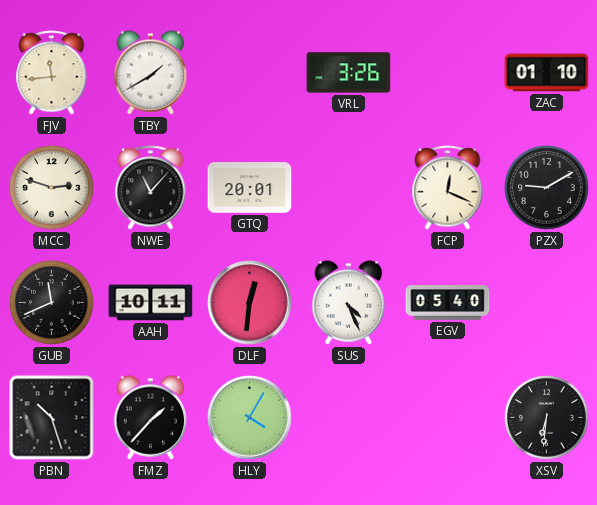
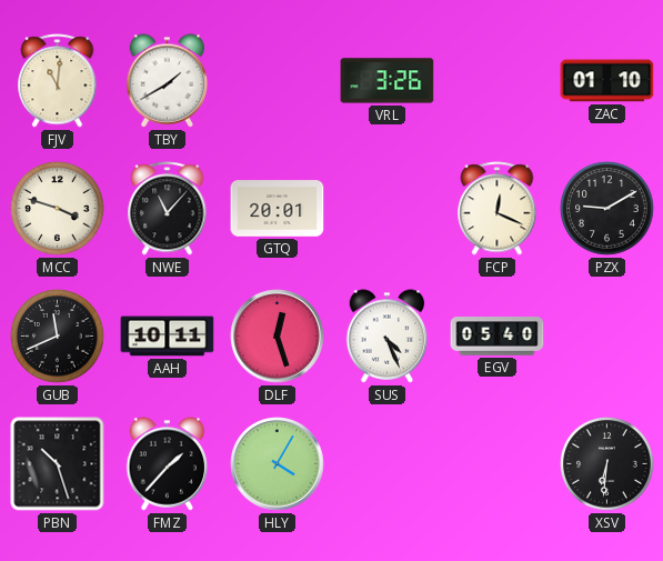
FJV: 11:44 -> 11:01
MCC: 2:48 -> 3:48
DLF: 12:31 -> 12:27
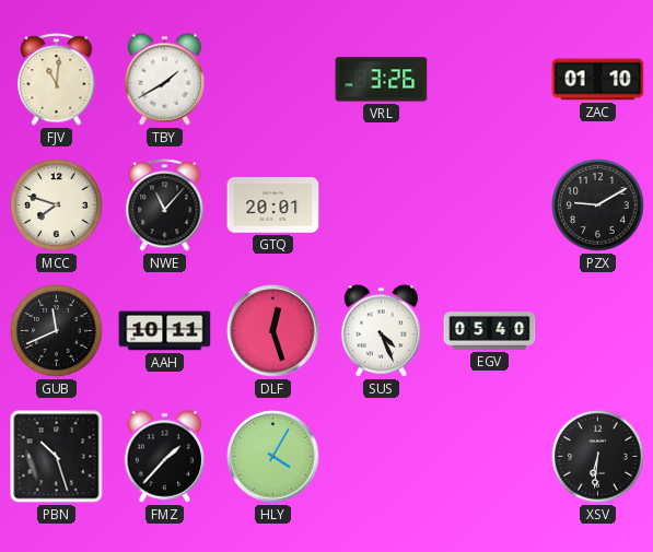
MCC: 3:48 -> 7:48
FCP: 12:19 -> none
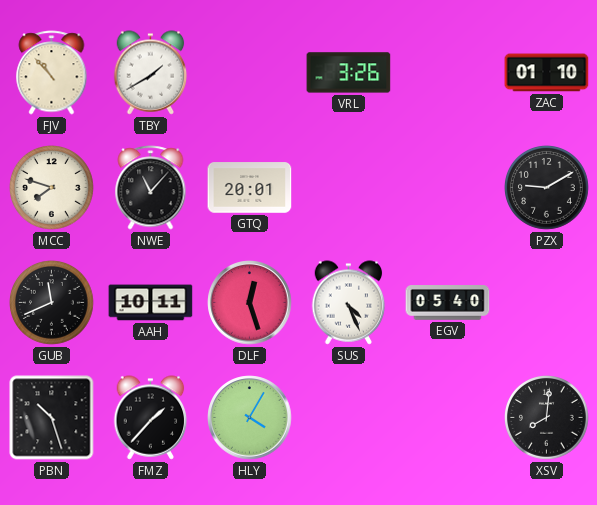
FJV: 11:01 -> 10:53
XSV: 6:31 -> 8:01
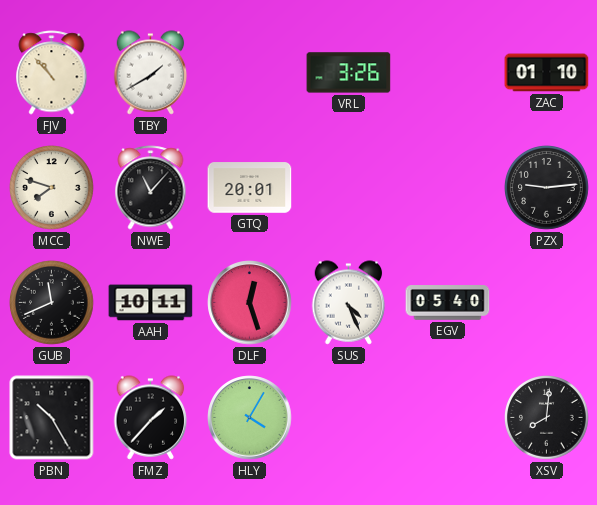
PZX: 9:10 -> 9:14
PBN: 10:27 -> 10:25
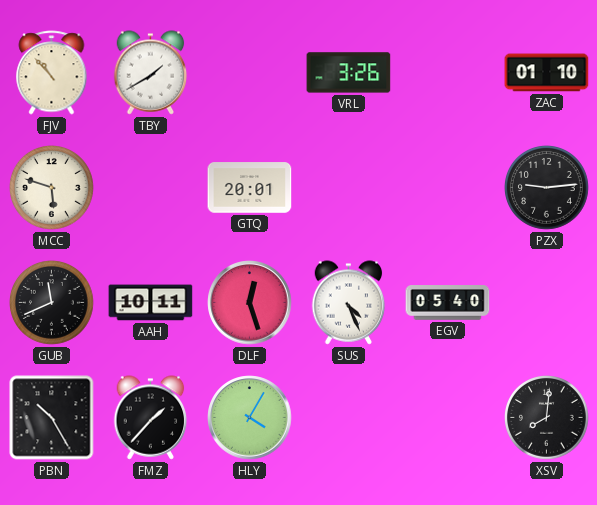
MCC: 7:48 -> 5:48
NWE: 11:07 -> none
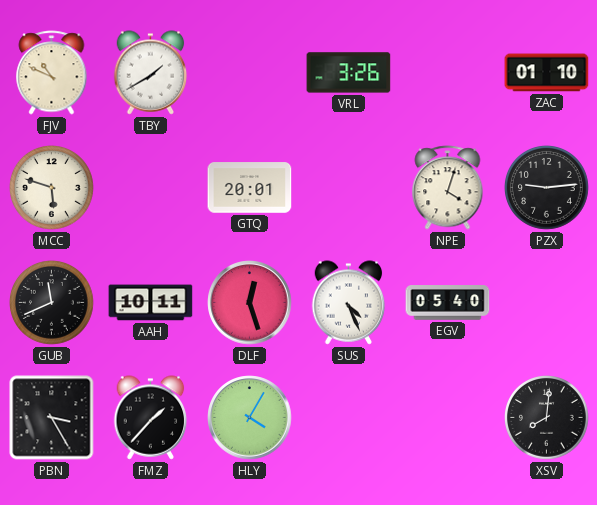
FJV: 10:53 -> 10:49
NPE: none -> 4:03
PBN: 10:25 -> 3:25
